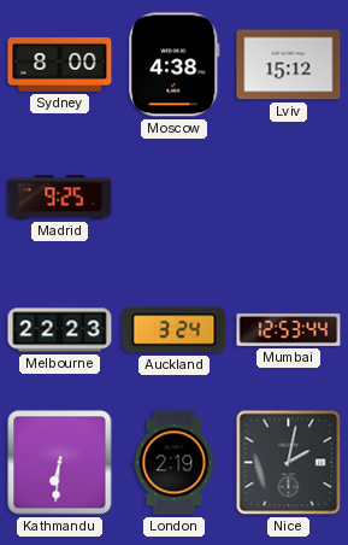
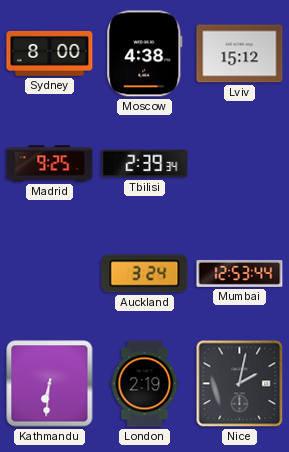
Tbilisi: none -> 2:39
Melbourne: 22:23 -> none
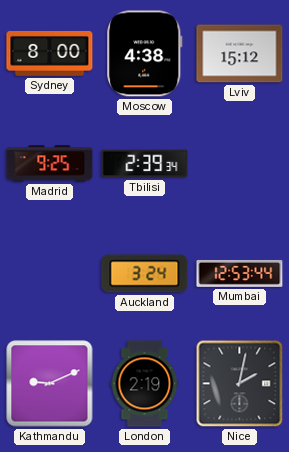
Kathmandu: 6:31 -> 9:11
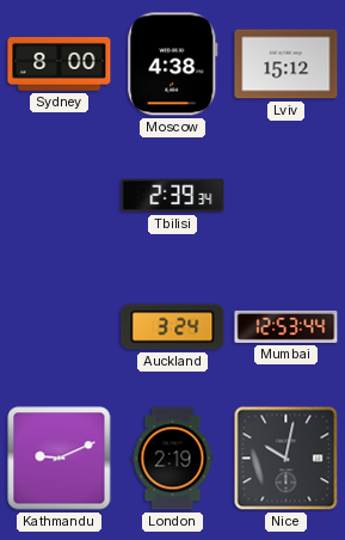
Madrid: 9:25 -> none
Nice: 2:02 -> 10:02
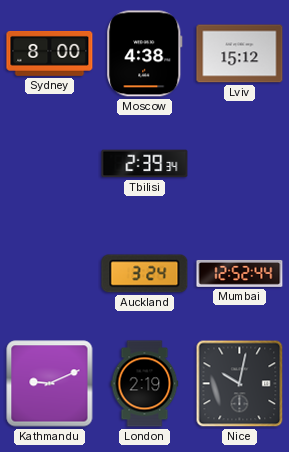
Mumbai: 12:53 -> 12:52
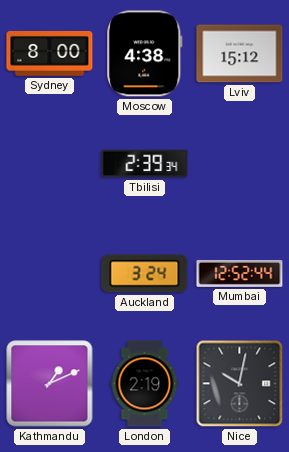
Kathmandu: 9:11 -> 1:11
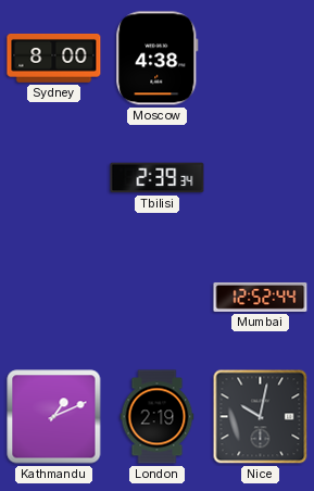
Lviv: 15:12 -> none
Auckland: 3:24 -> none
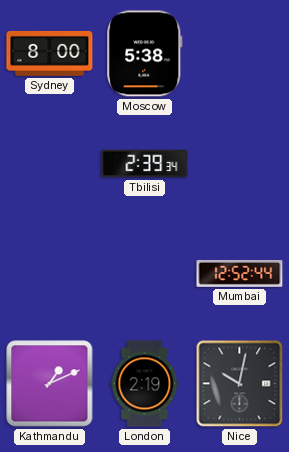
Moscow: 4:38 -> 5:38
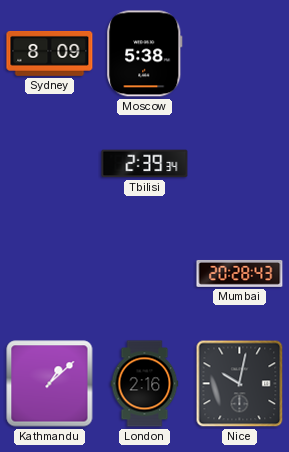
Sydney: 8:00 -> 8:09
Mumbai: 12:52 -> 20:28
Kathmandu: 1:11 -> 1:08
London: 2:19 -> 2:16
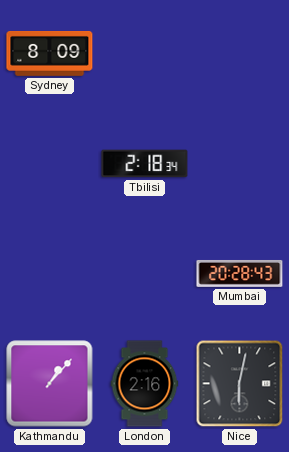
Moscow: 5:38 -> none
Tbilisi: 2:39 -> 2:18
Kathmandu: 1:08 -> 1:07
Nice: 10:02 -> 6:02
